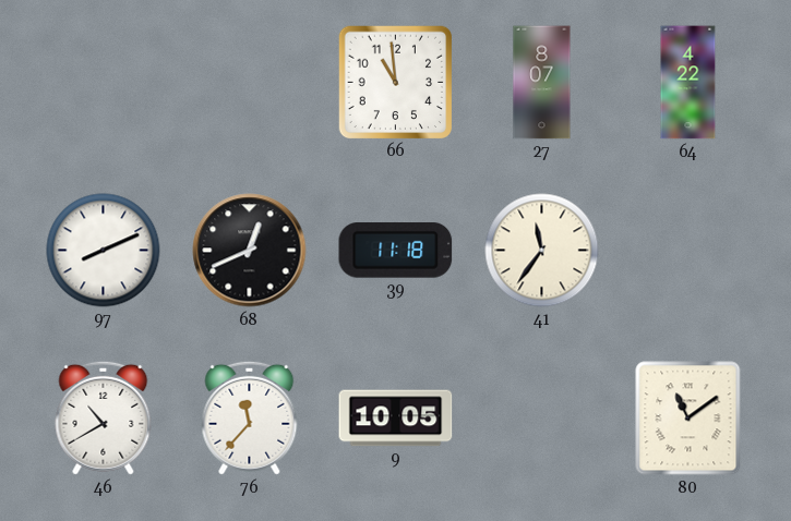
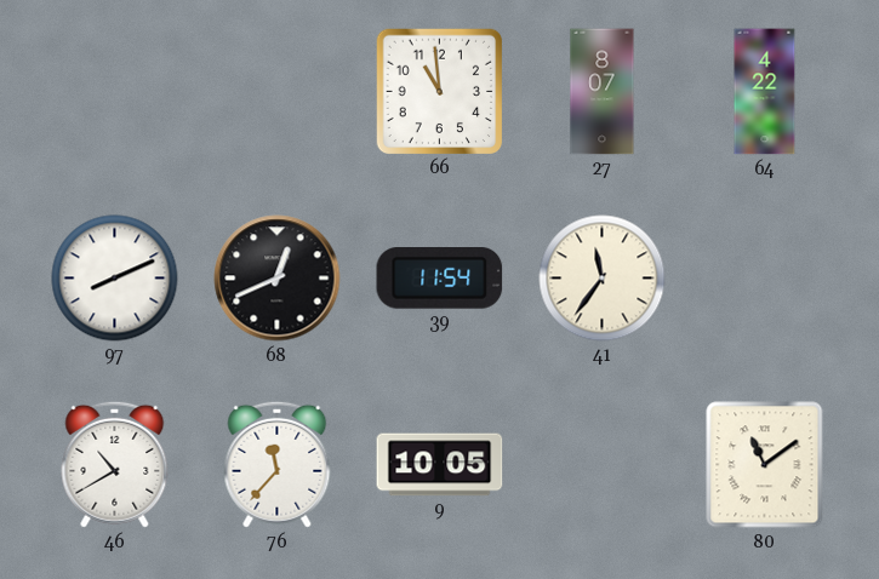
39: 11:18 -> 11:54
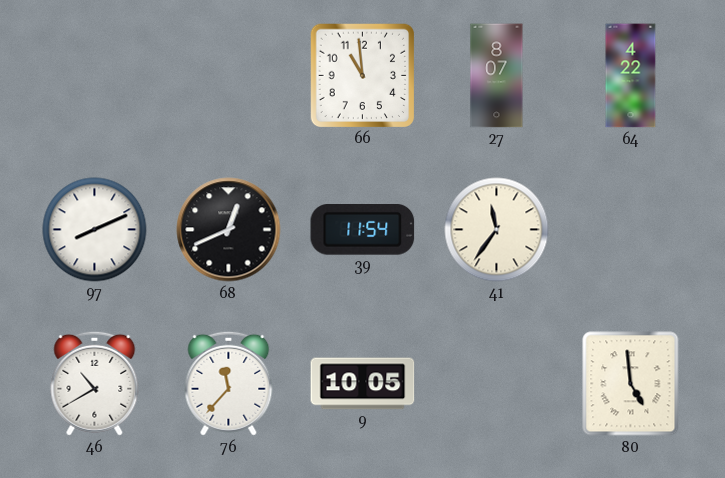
80: 11:09 -> 4:59
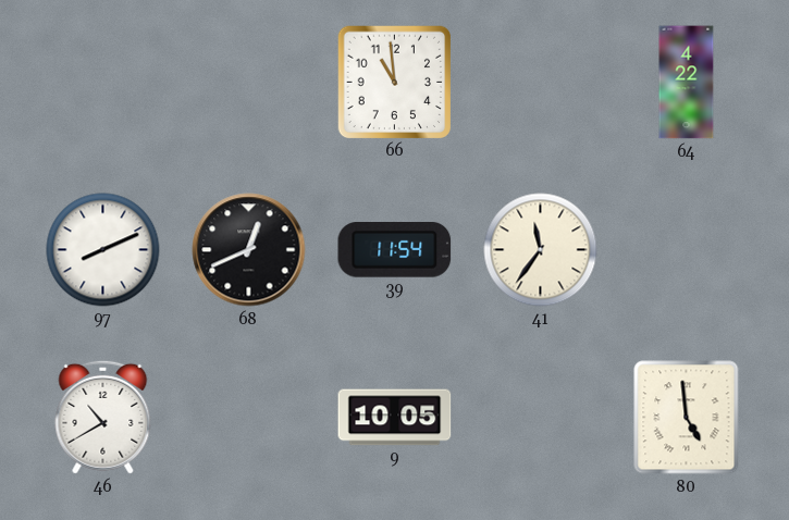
27: 8:07 -> none
76: 11:37 -> none
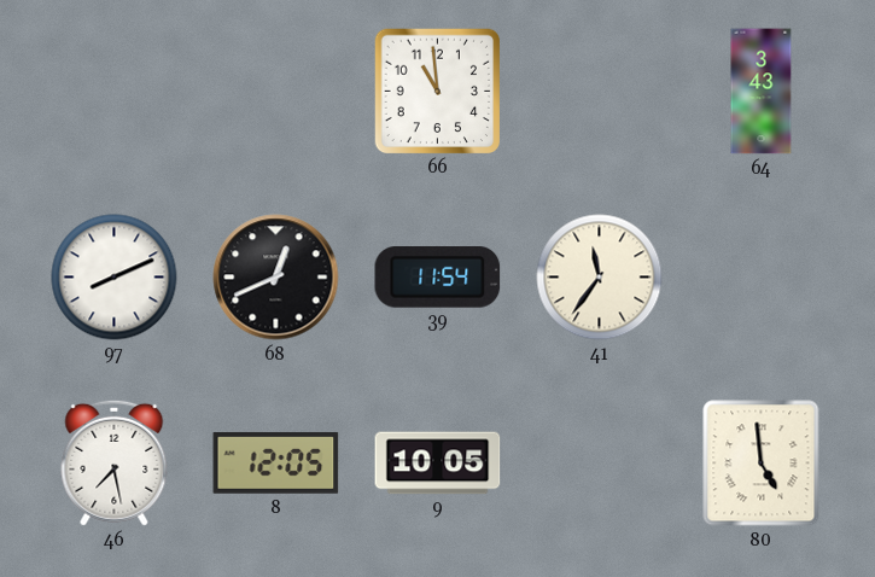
64: 4:22 -> 3:43
46: 10:40 -> 7:28
8: none -> 12:05
